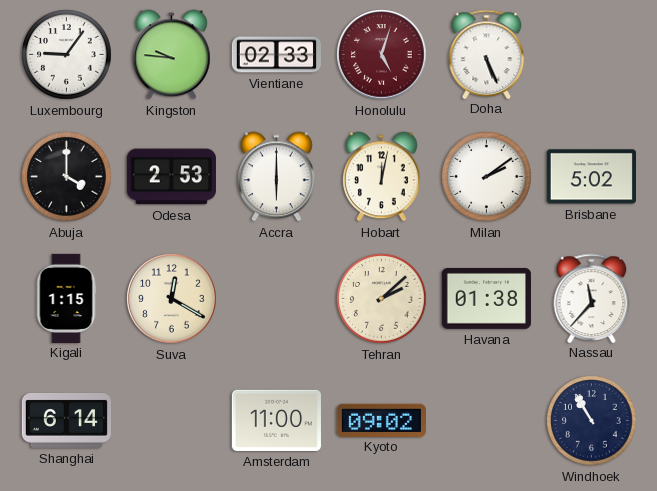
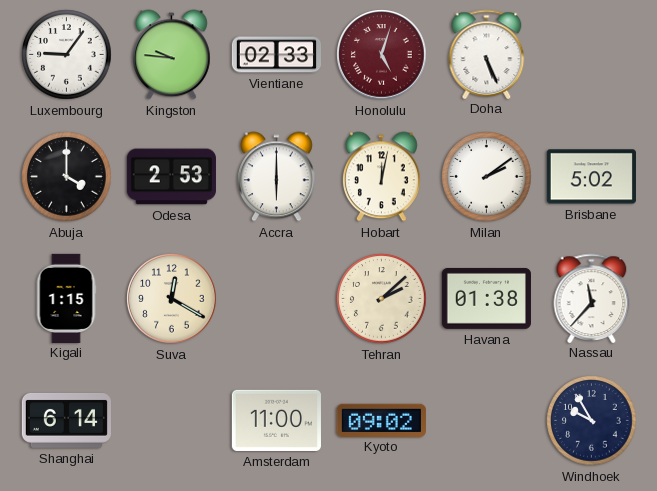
Windhoek: 10:55 -> 9:55
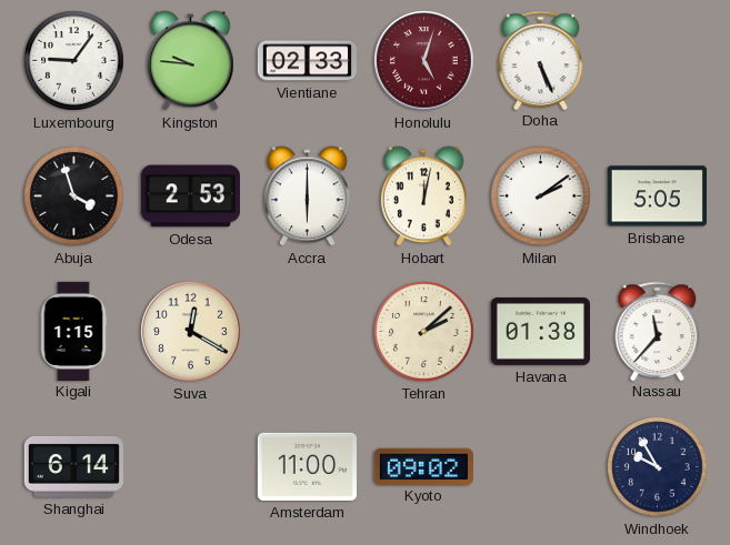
Abuja: 4:00 -> 3:57
Brisbane: 5:02 -> 5:05
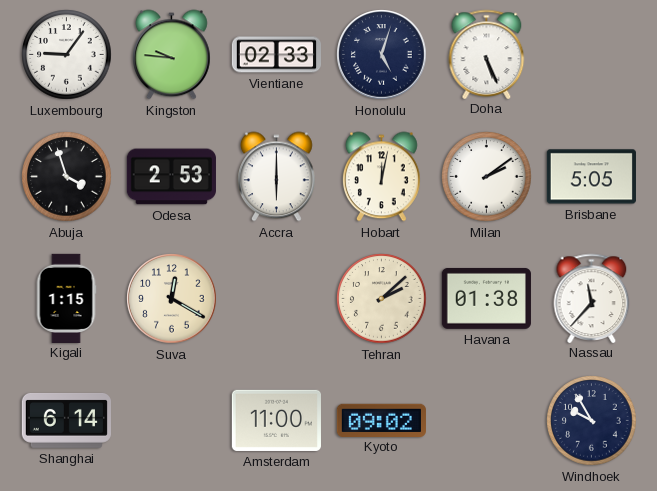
Honolulu dial: burgundy -> navy
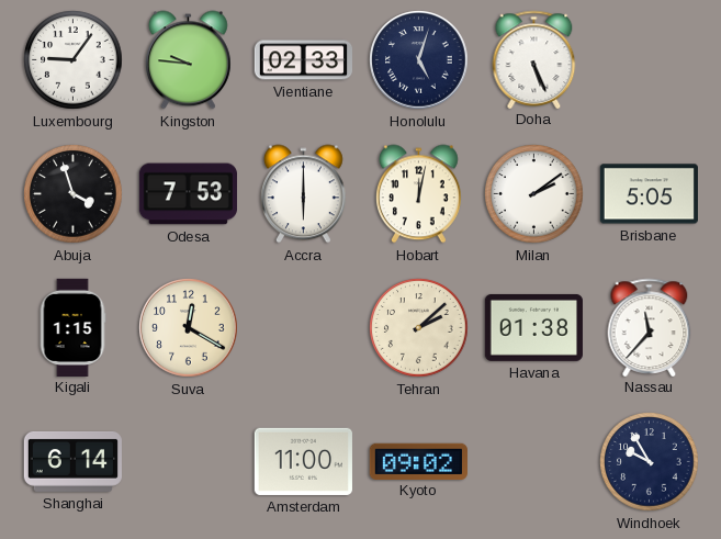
Odesa: 2:53 -> 7:53
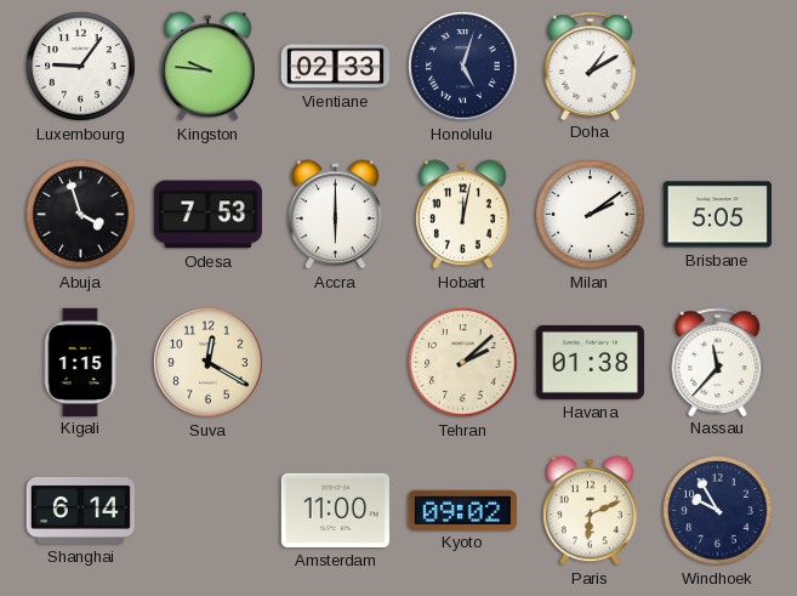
Doha: 5:26 -> 1:10
Paris: none -> 6:11
